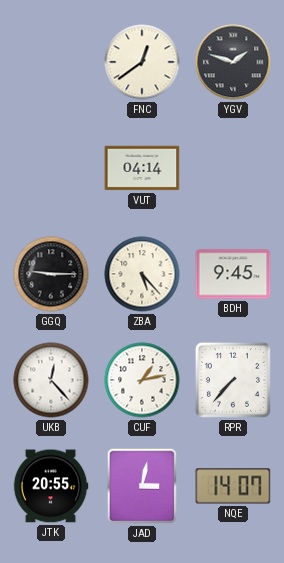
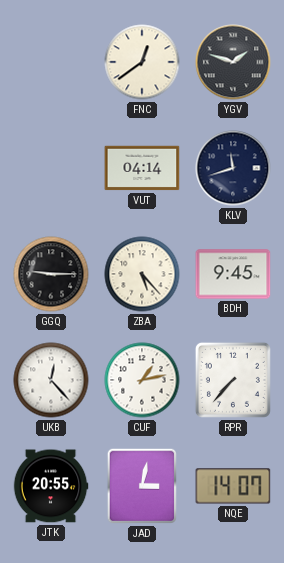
KLV: none -> 11:42
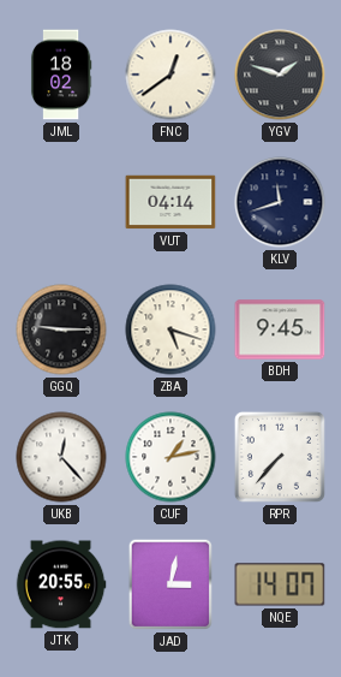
JML: none -> 18:02
ZBA: 5:23 -> 5:18
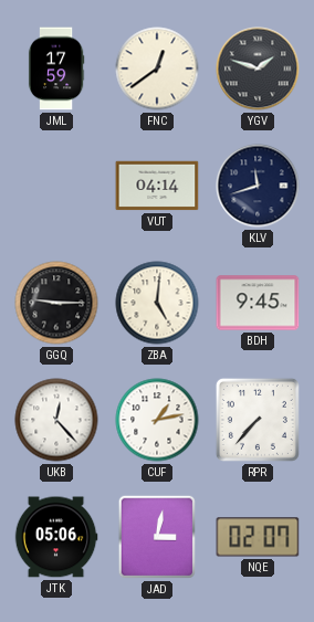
JML: 18:02 -> 17:59
ZBA: 5:18 -> 5:01
JTK: 20:55 -> 05:06
NQE: 14:07 -> 02:07
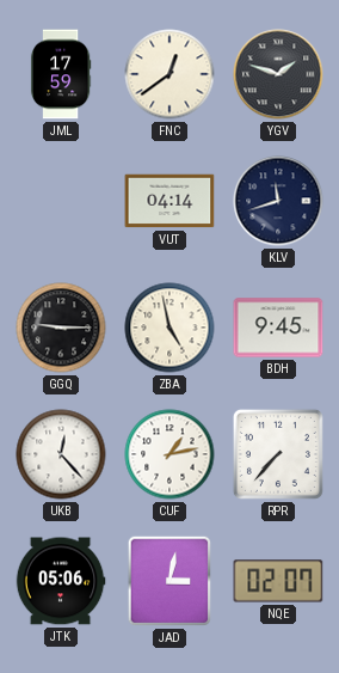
ZBA: 5:01 -> 4:58
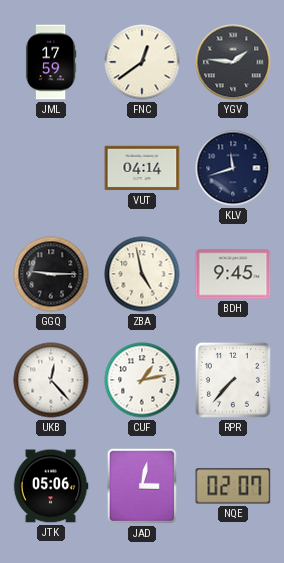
YGV: 1:48 -> 1:46
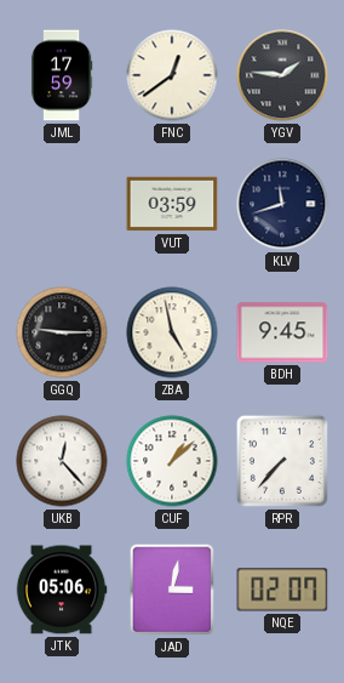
VUT: 04:14 -> 03:59
CUF: 1:13 -> 1:08
